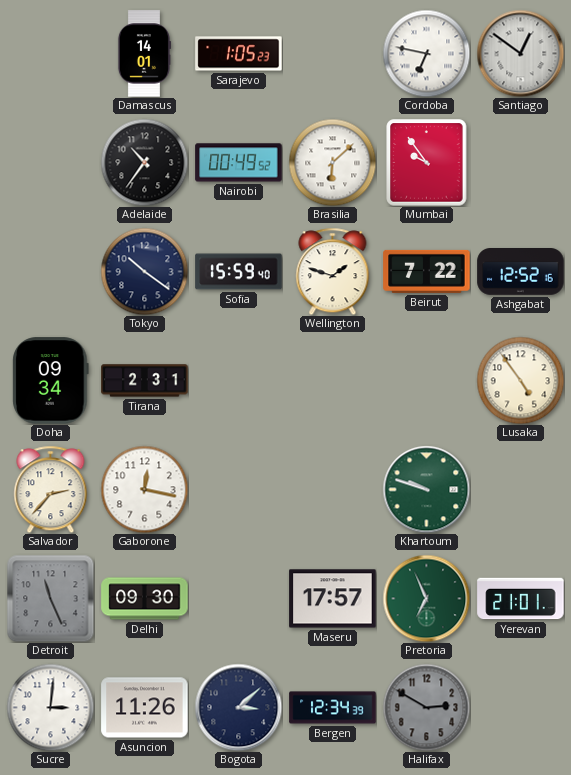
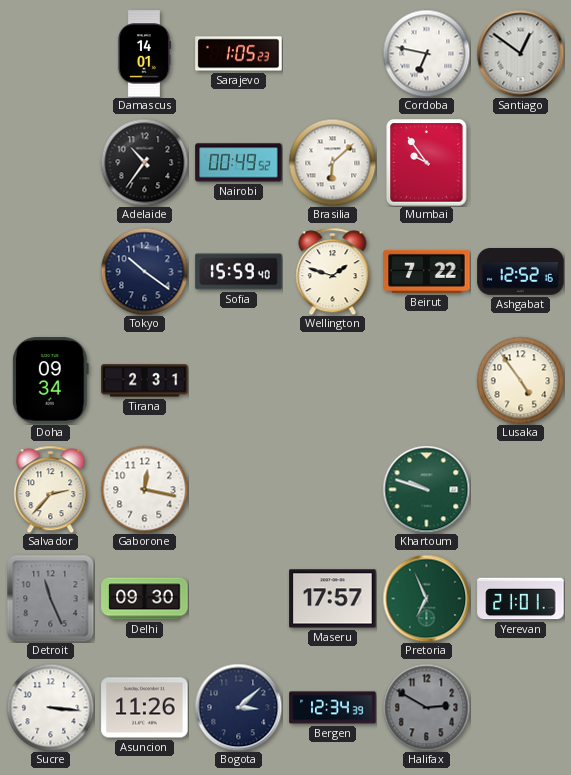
Sucre: 3:01 -> 3:16
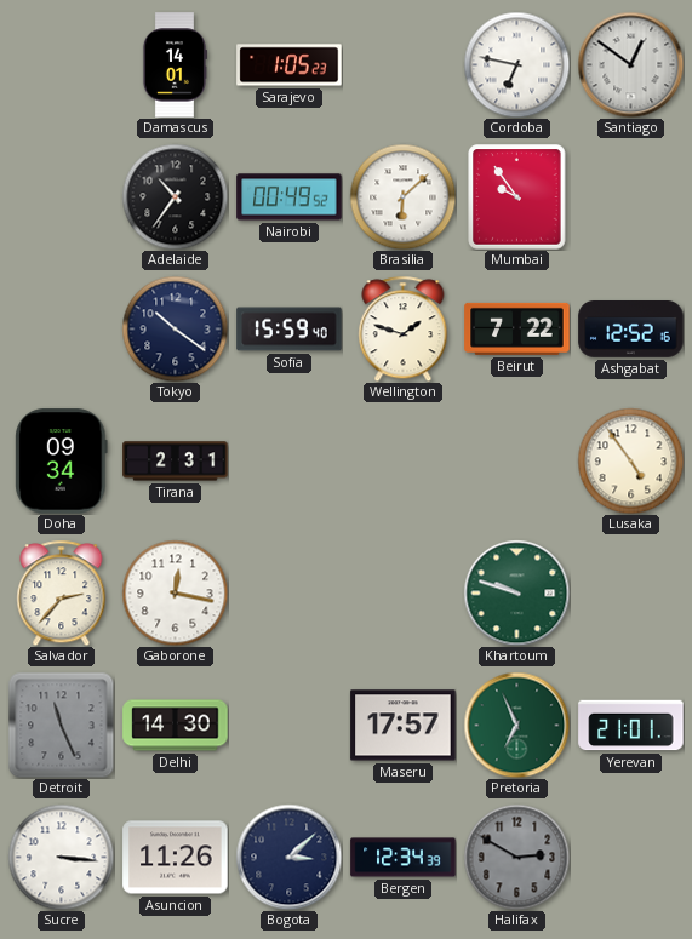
Delhi: 09:30 -> 14:30
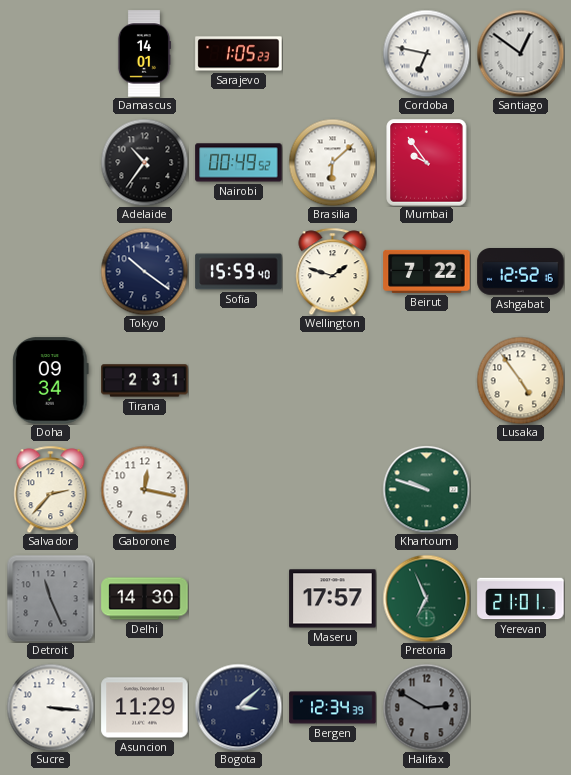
Asuncion: 11:26 -> 11:29
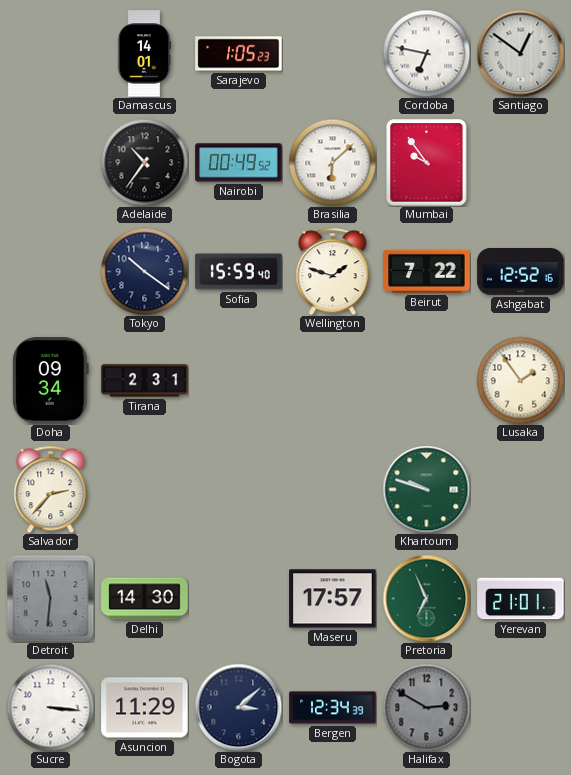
Lusaka: 4:54 -> 1:54
Gaborone: 12:17 -> none
Detroit: 11:26 -> 11:31
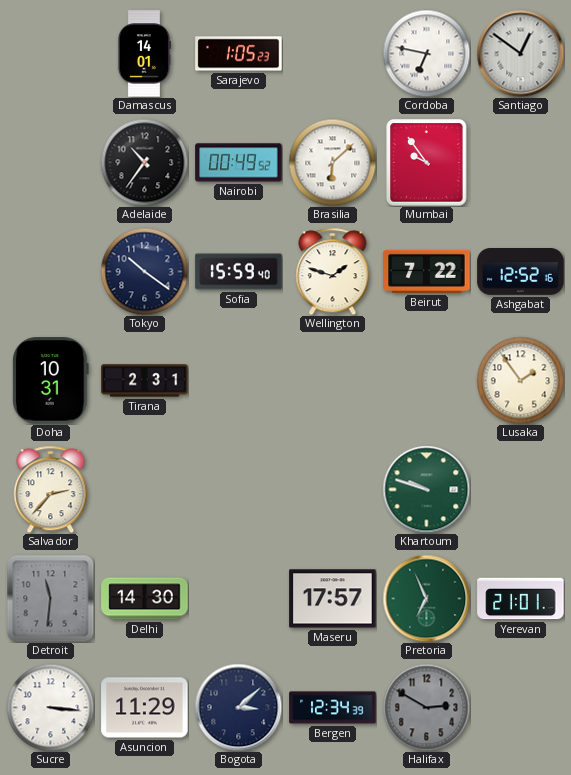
Doha: 09:34 -> 10:31
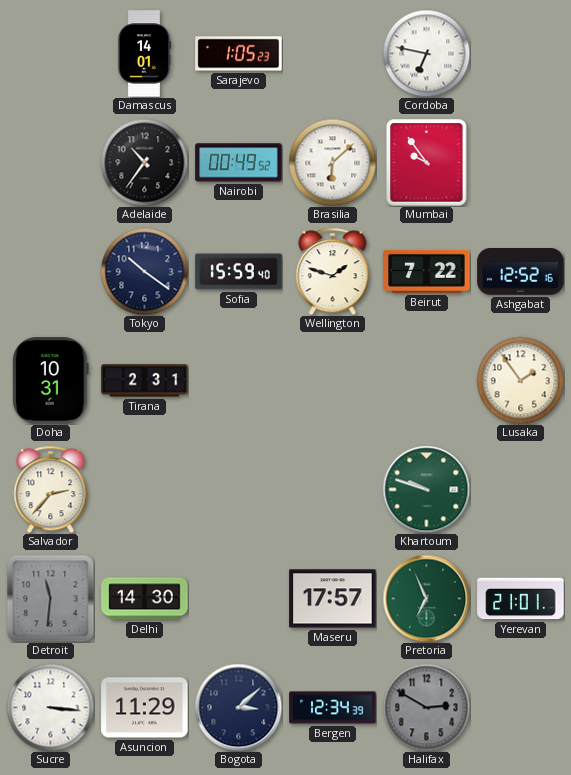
Santiago: 12:51 -> none
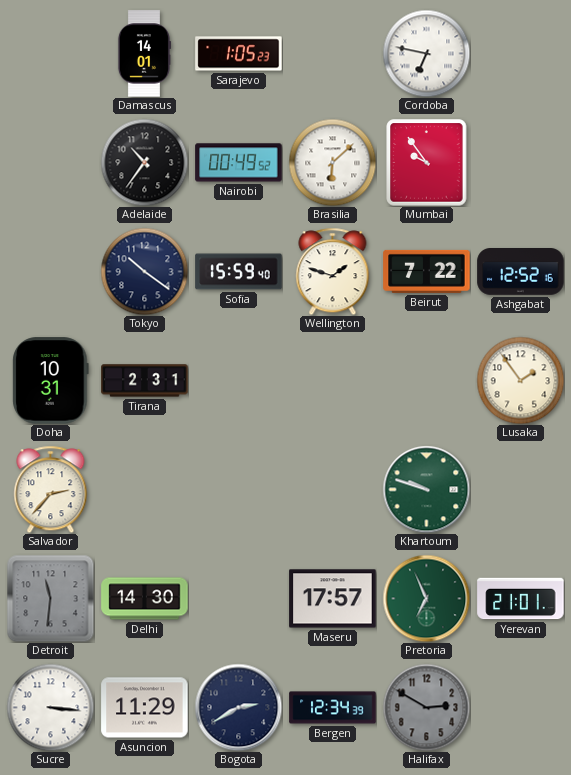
Bogota: 3:08 -> 2:40
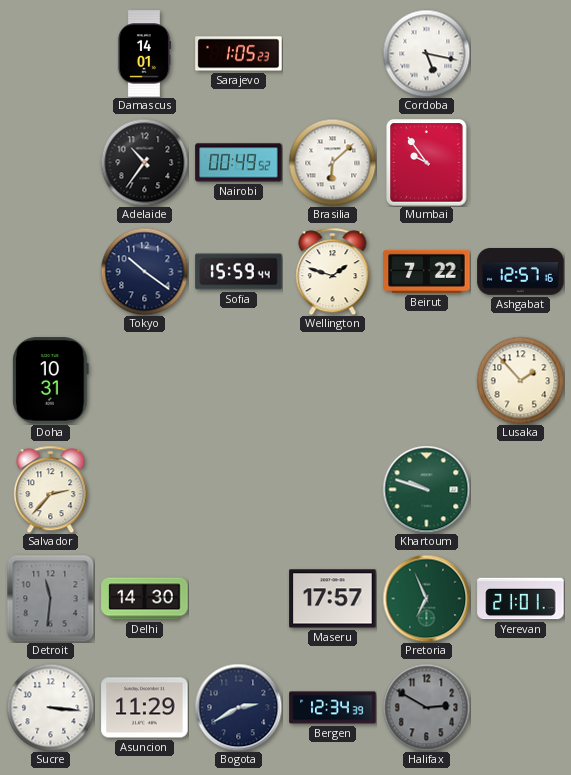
Cordoba: 6:47 -> 5:17
Sofia: 15:59:40 -> 15:59:44
Ashgabat: 12:52 -> 12:57
Tirana: 2:31 -> none
Lusaka: 1:54 -> 1:53
